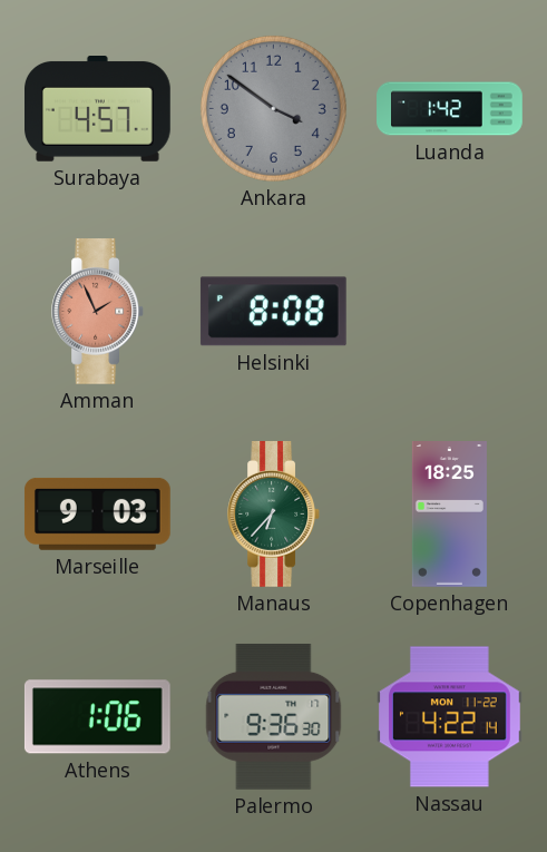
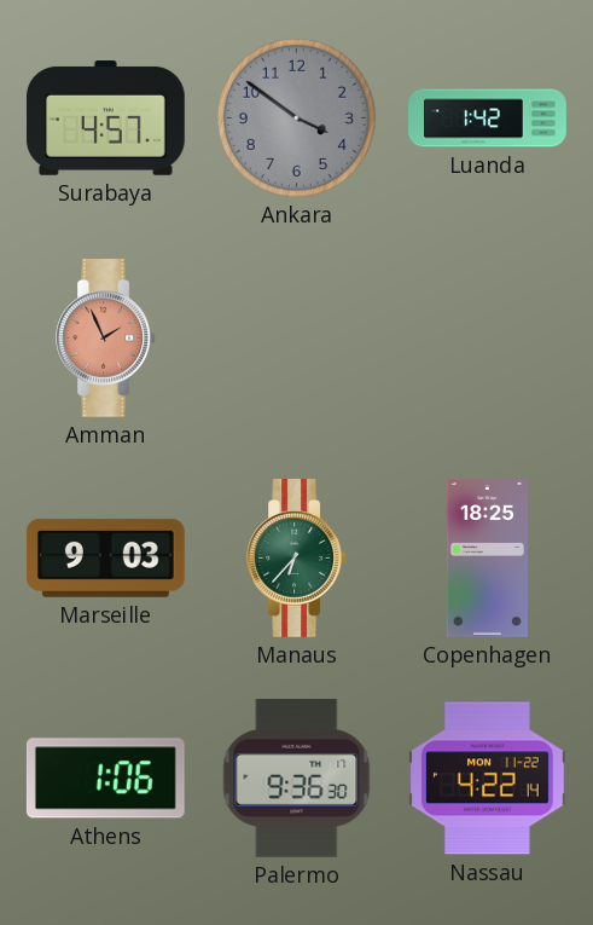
Helsinki: 8:08 -> none
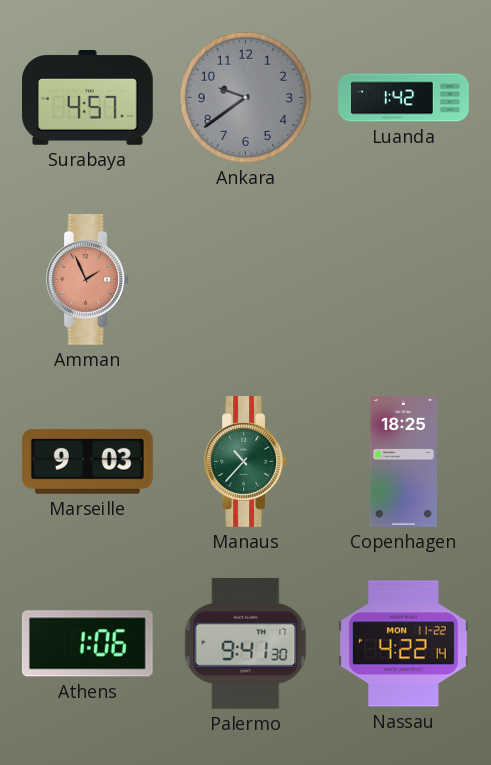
Ankara: 3:51 -> 9:39
Manaus: 6:37 -> 10:37
Palermo: 9:36 -> 9:41
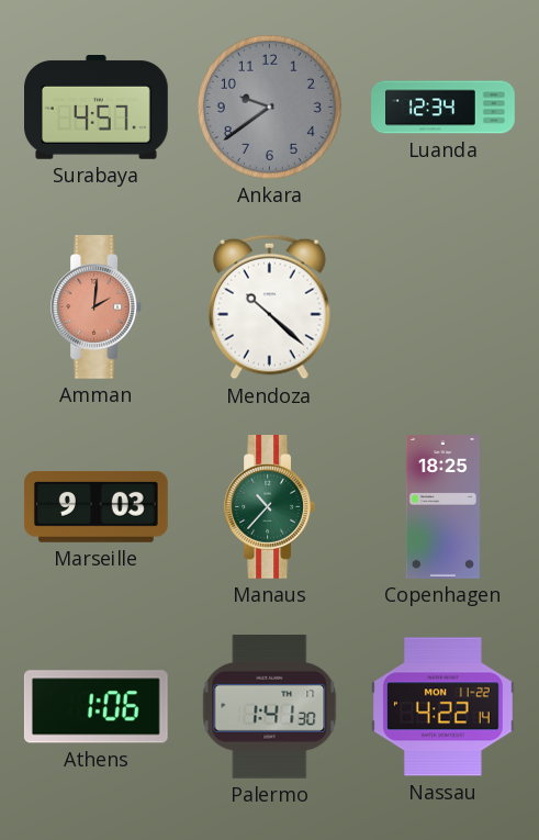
Luanda: 1:42 -> 12:34
Amman: 1:56 -> 2:01
Mendoza: none -> 10:22
Palermo: 9:41 -> 1:41
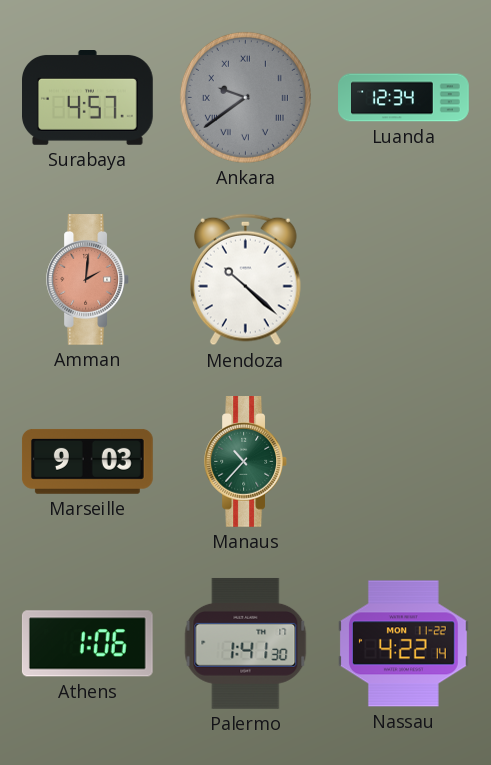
Ankara numerals: Arabic -> Roman
Copenhagen: 18:25 -> none
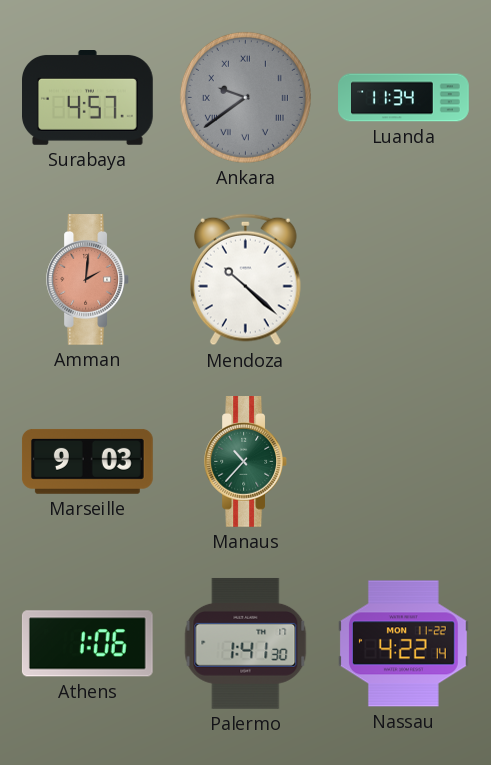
Luanda: 12:34 -> 11:34
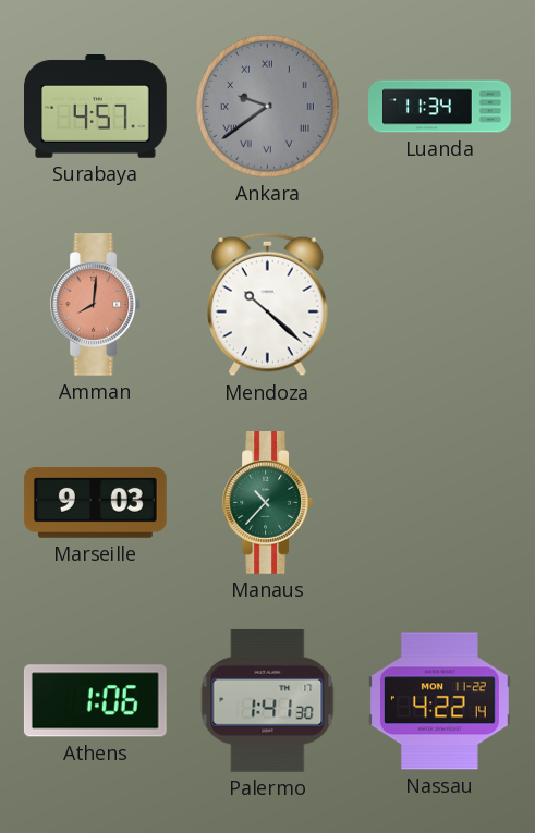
Amman: 2:01 -> 8:01
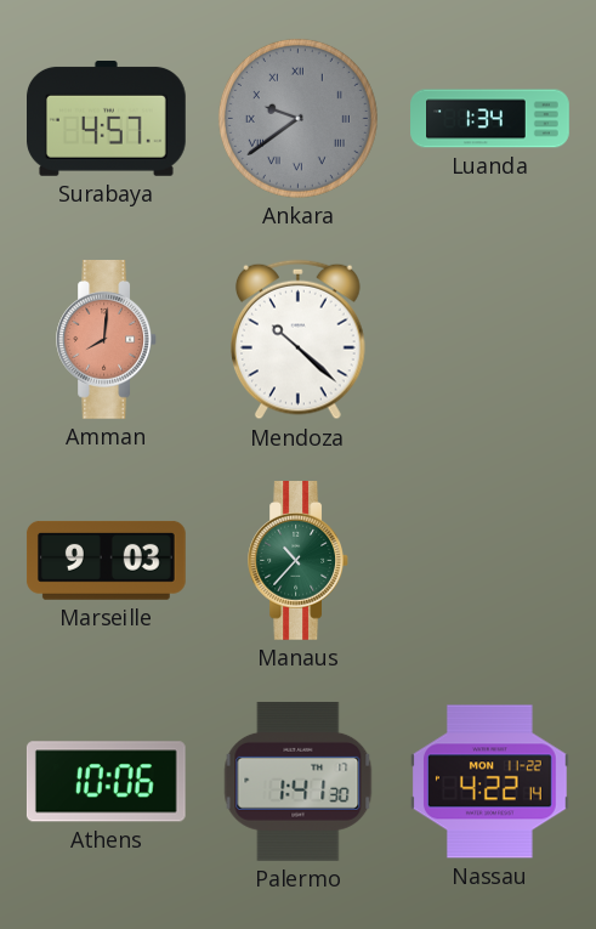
Luanda: 11:34 -> 1:34
Athens: 1:06 -> 10:06
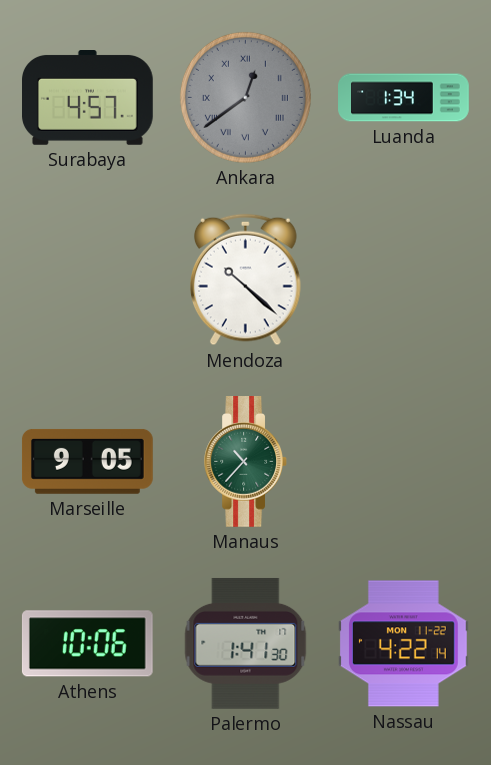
Ankara: 9:39 -> 12:39
Amman: 8:01 -> none
Marseille: 9:03 -> 9:05
